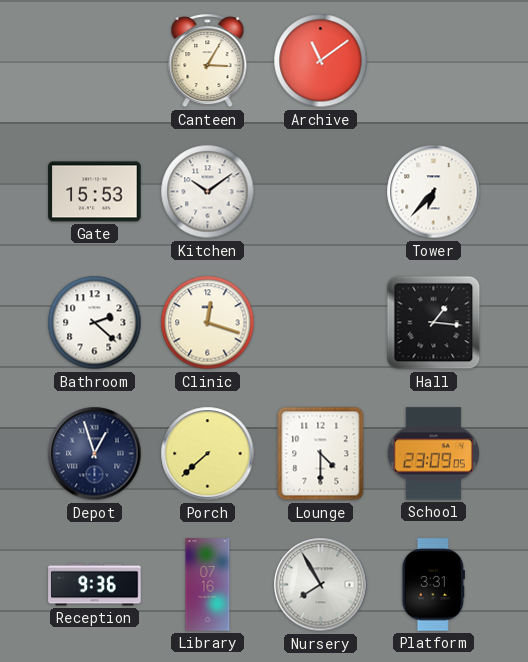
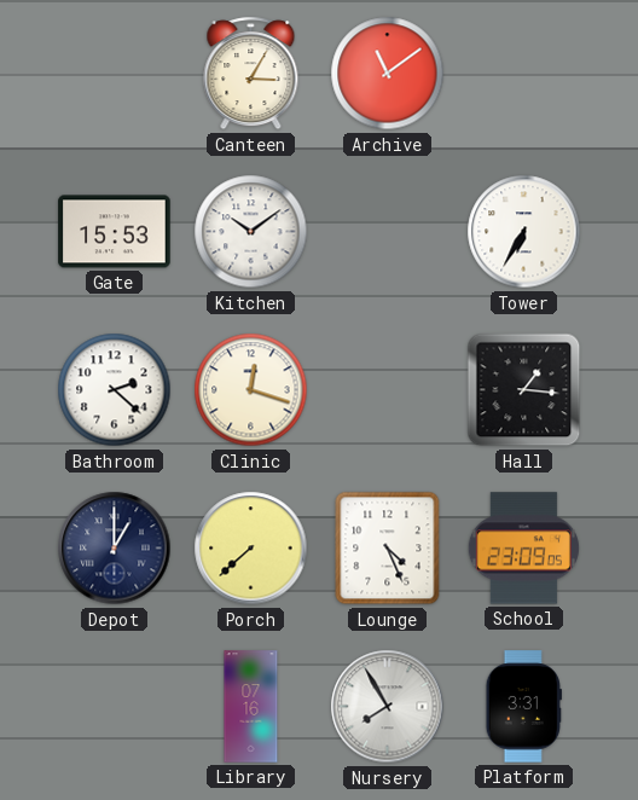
Tower: 6:37 -> 6:35
Depot: 12:57 -> 1:00
Lounge: 4:30 -> 4:26
Reception: 9:36 -> none
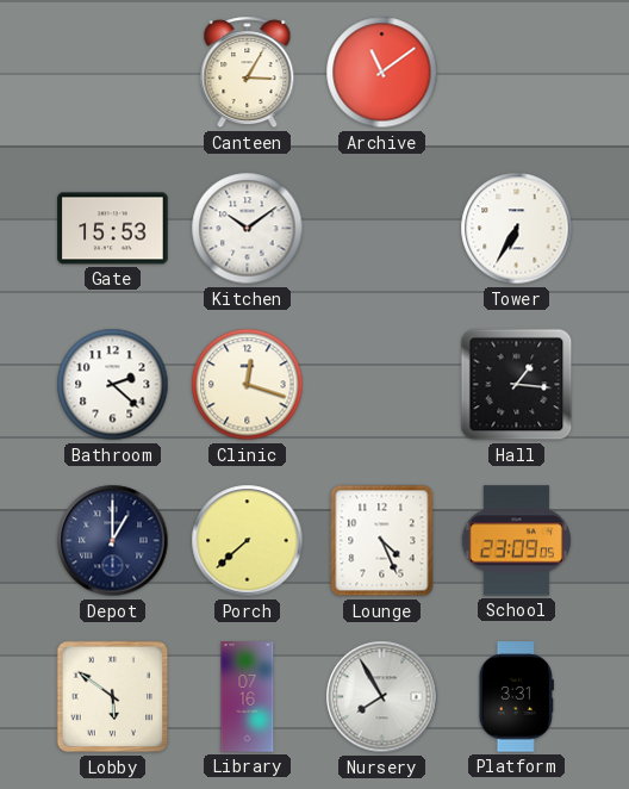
Lobby: none -> 5:51
